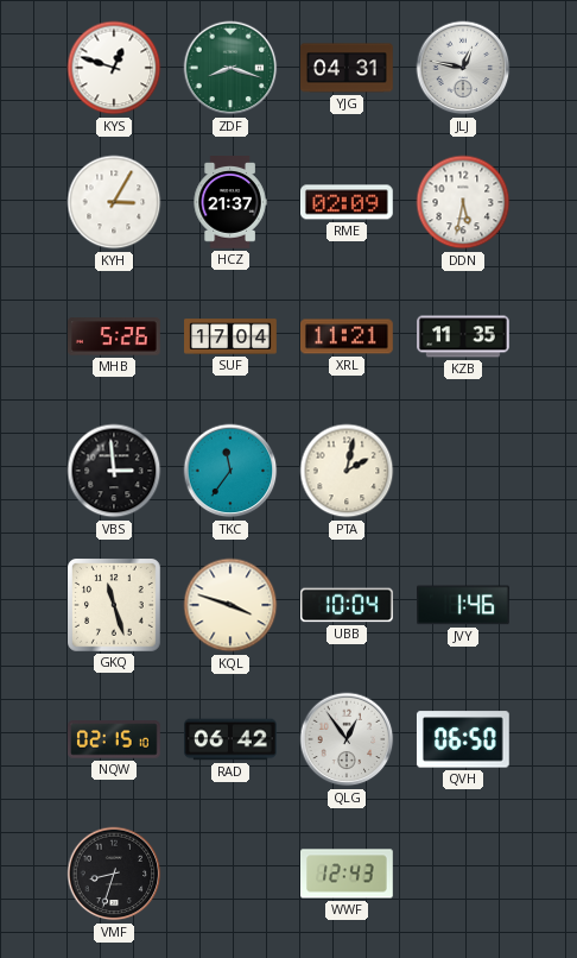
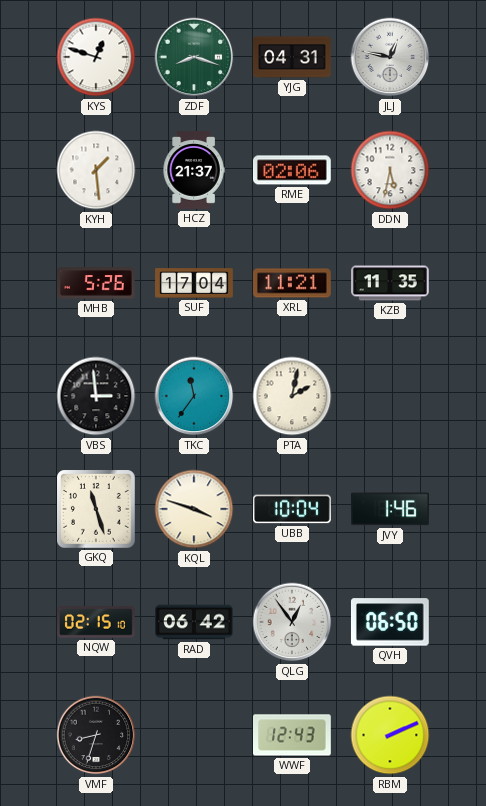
KYH: 3:05 -> 1:29
RME: 02:09 -> 02:06
RBM: none -> 2:11
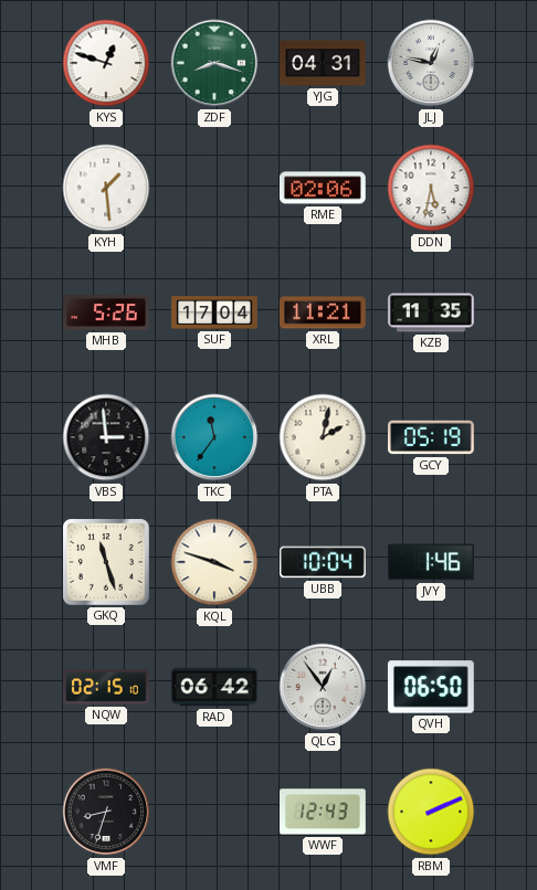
HCZ: 21:37 -> none
GCY: none -> 05:19
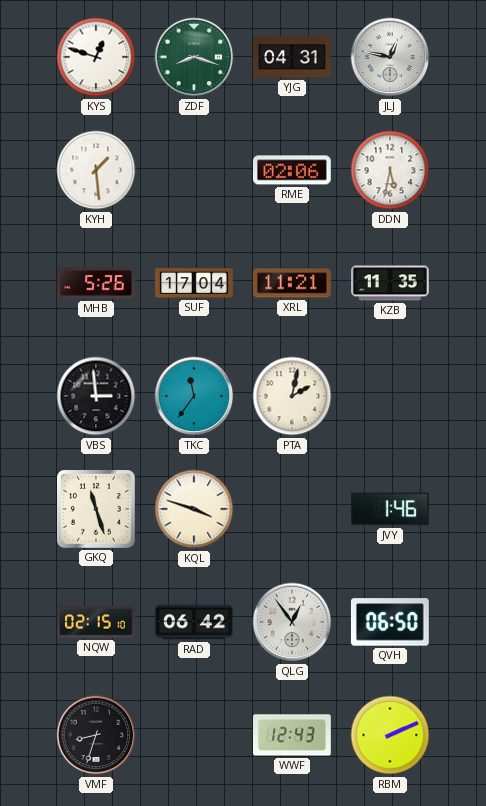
GCY: 05:19 -> none
UBB: 10:04 -> none
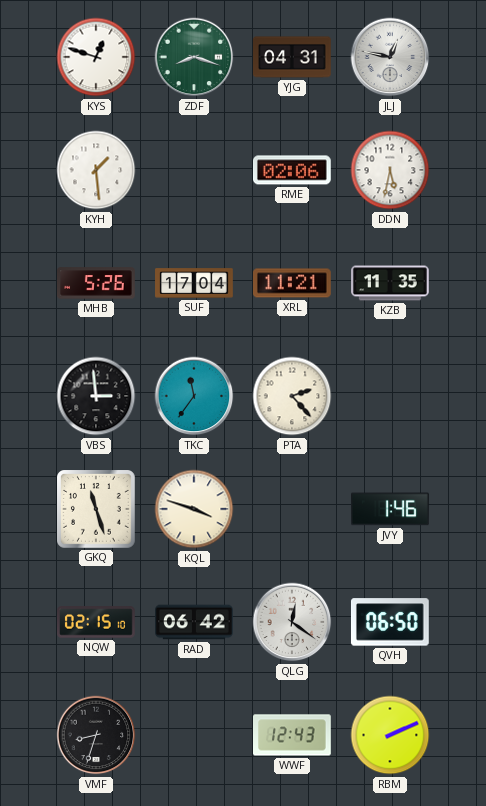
PTA: 2:02 -> 2:23
QLG: 12:54 -> 12:21
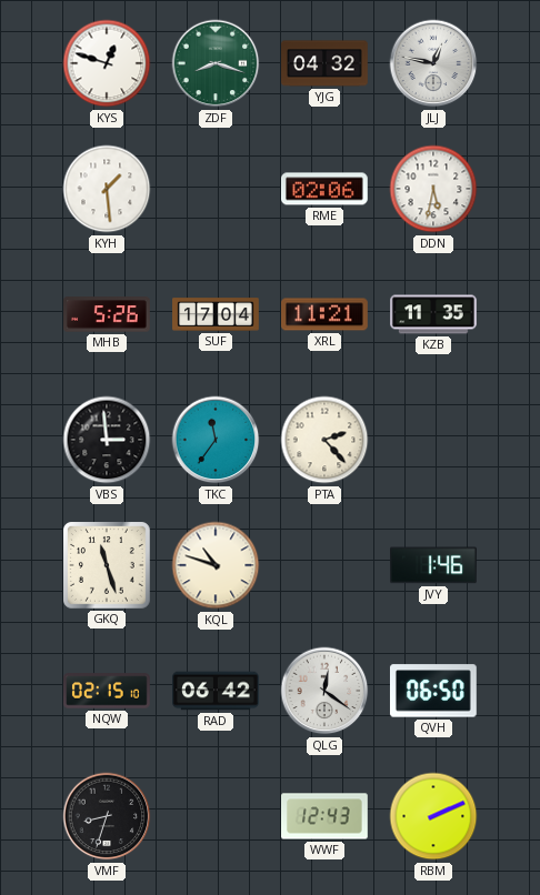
YJG: 04:31 -> 04:32
KQL: 3:48 -> 10:48
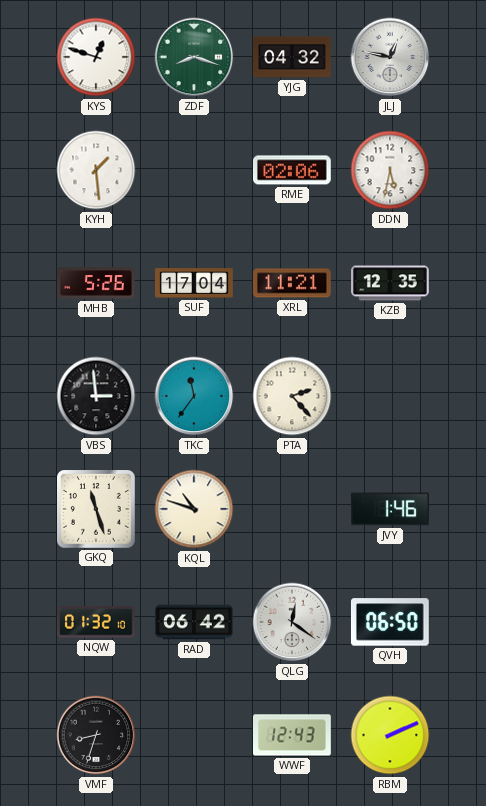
KZB: 11:35 -> 12:35
NQW: 02:15 -> 01:32
